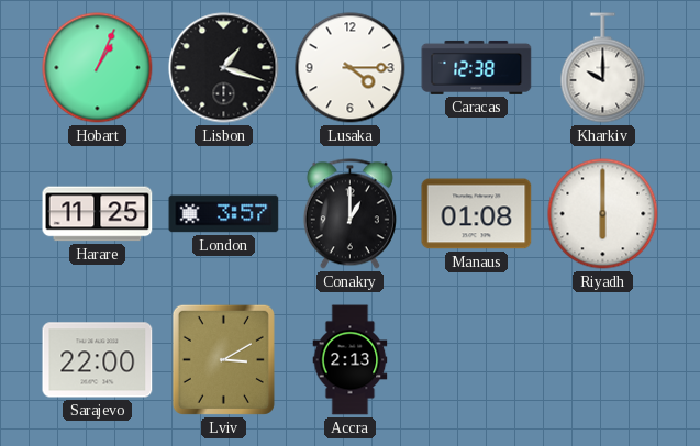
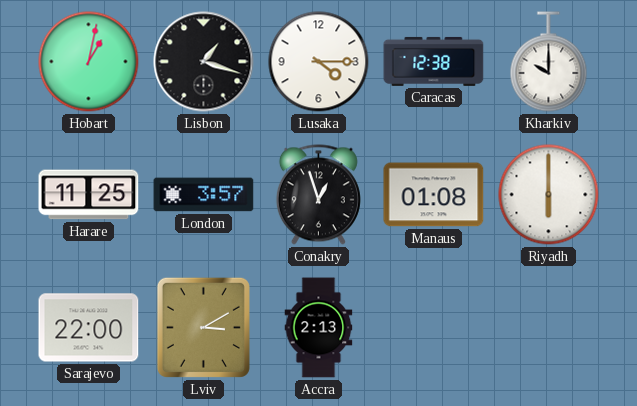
Hobart: 1:04 -> 1:02
Conakry: 1:00 -> 12:57
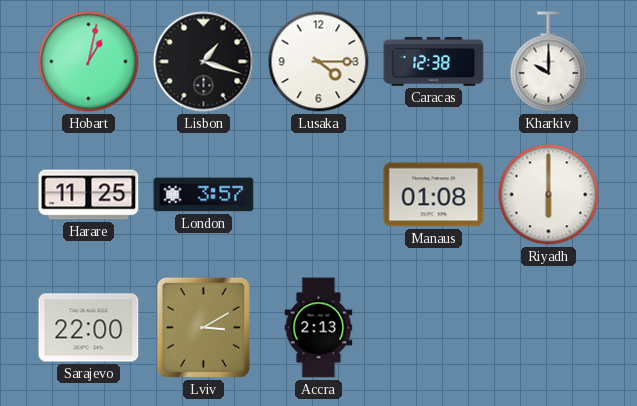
Conakry: 12:57 -> none
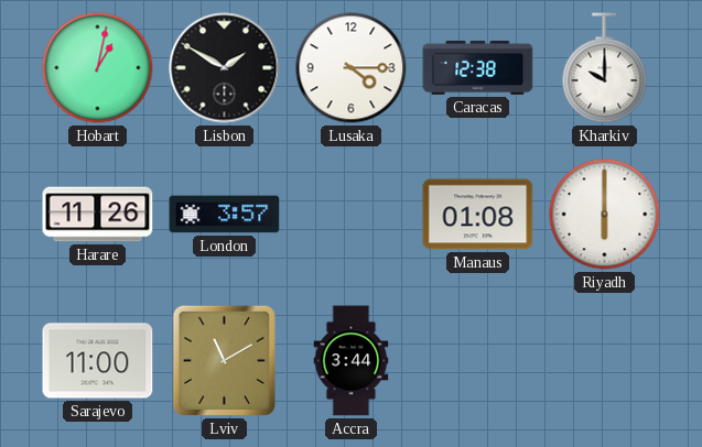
Lisbon: 1:18 -> 1:50
Harare: 11:25 -> 11:26
Sarajevo: 22:00 -> 11:00
Lviv: 3:10 -> 11:10
Accra: 2:13 -> 3:44
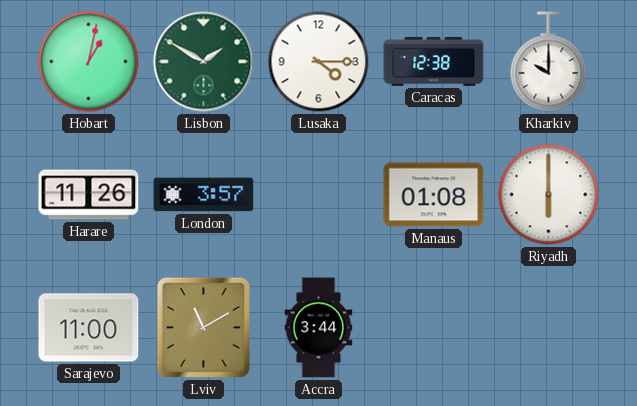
Lisbon dial: black -> green
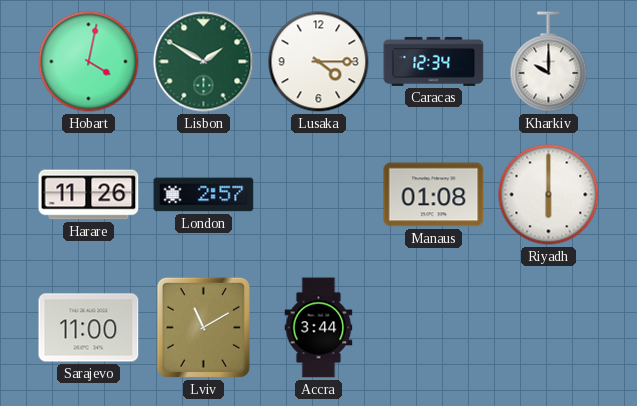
Hobart: 1:02 -> 4:02
Caracas: 12:38 -> 12:34
London: 3:57 -> 2:57
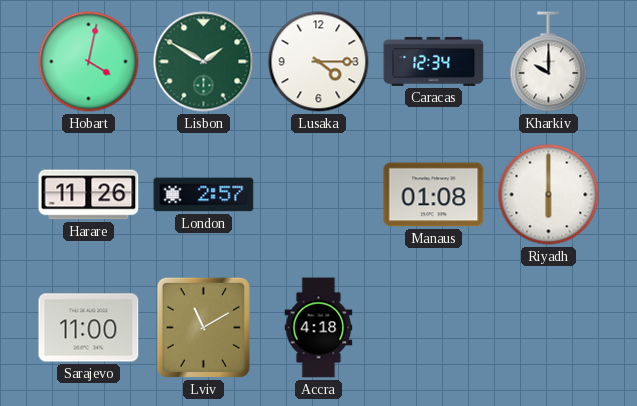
Accra: 3:44 -> 4:18
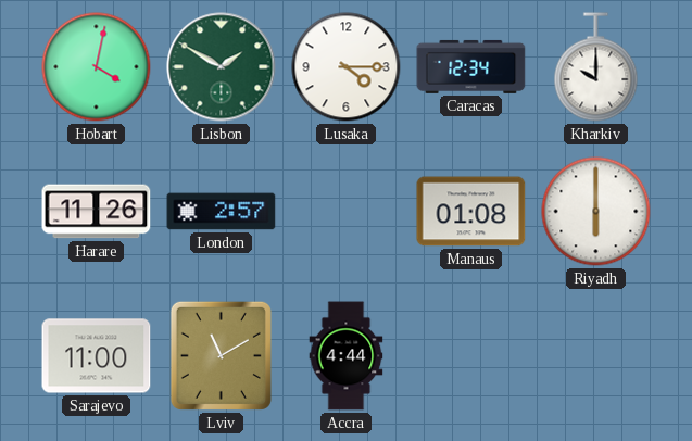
Accra: 4:18 -> 4:44
